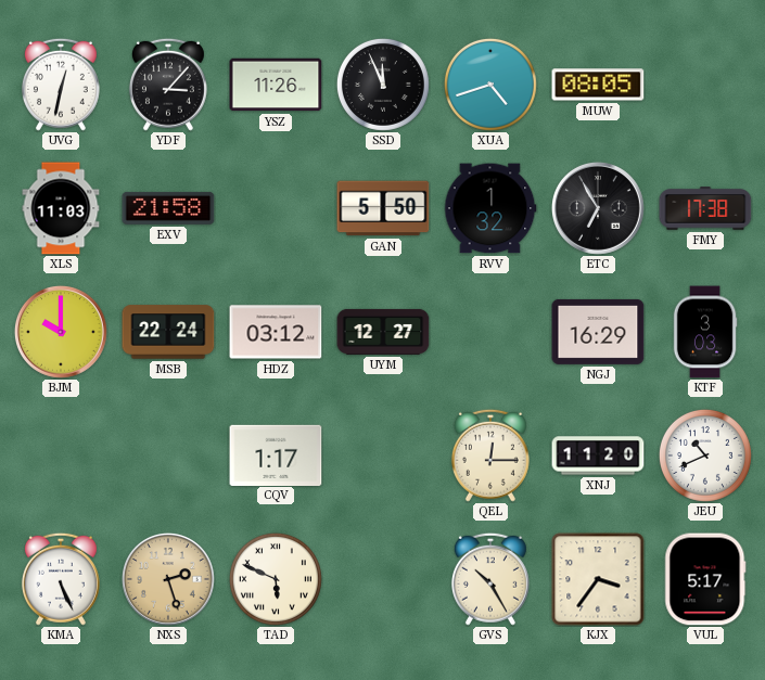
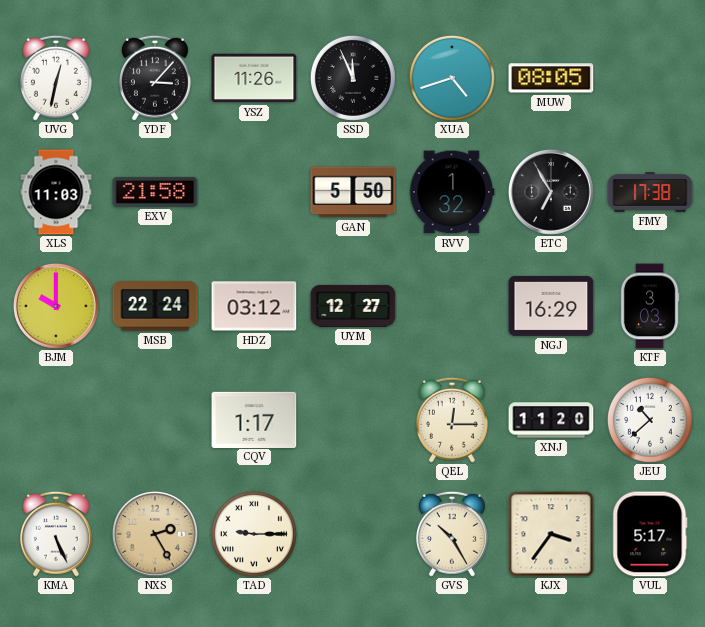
JEU: 10:41 -> 10:38
NXS: 2:27 -> 2:25
TAD: 5:49 -> 9:15
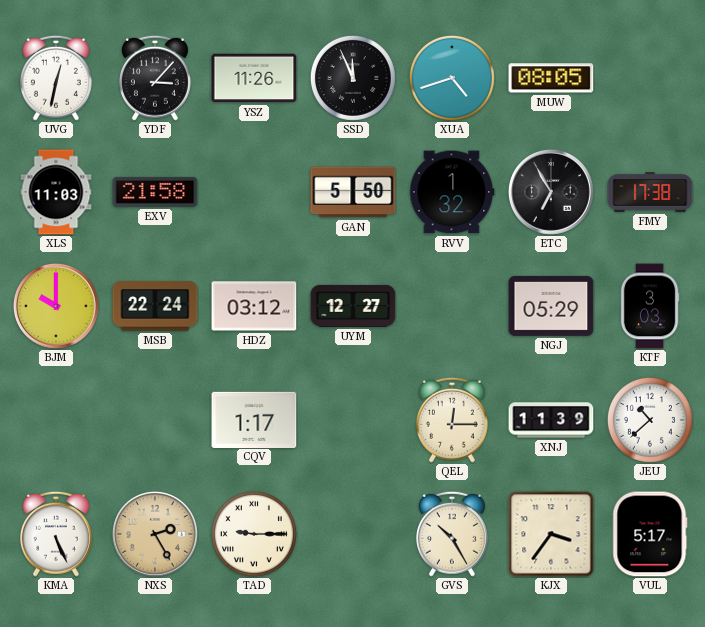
NGJ: 16:29 -> 05:29
XNJ: 11:20 -> 11:39
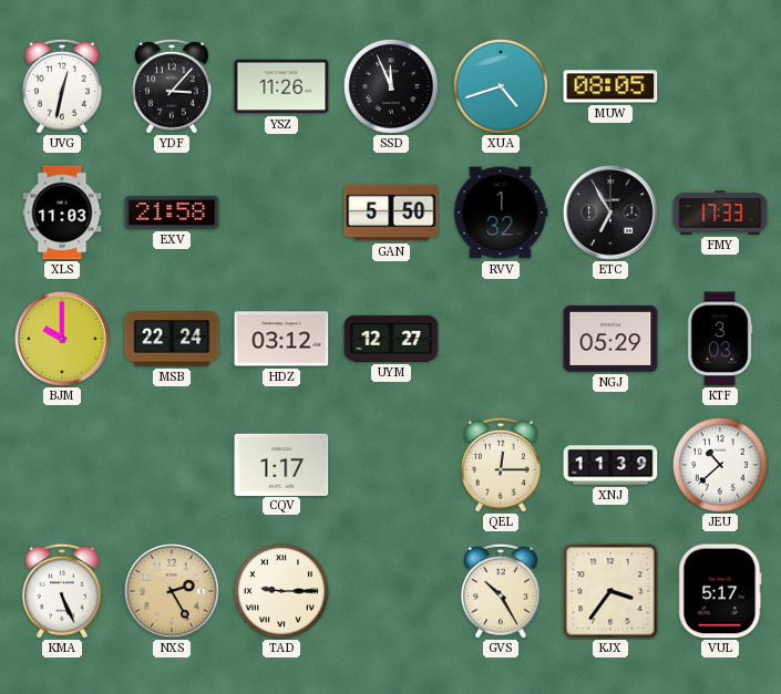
FMY: 17:38 -> 17:33
